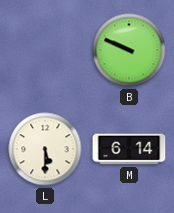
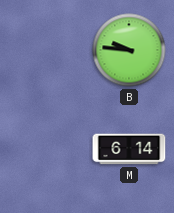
B: 9:49 -> 9:46
L: 5:30 -> none
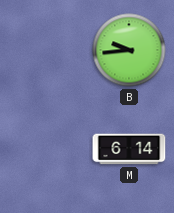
B: 9:46 -> 9:44
